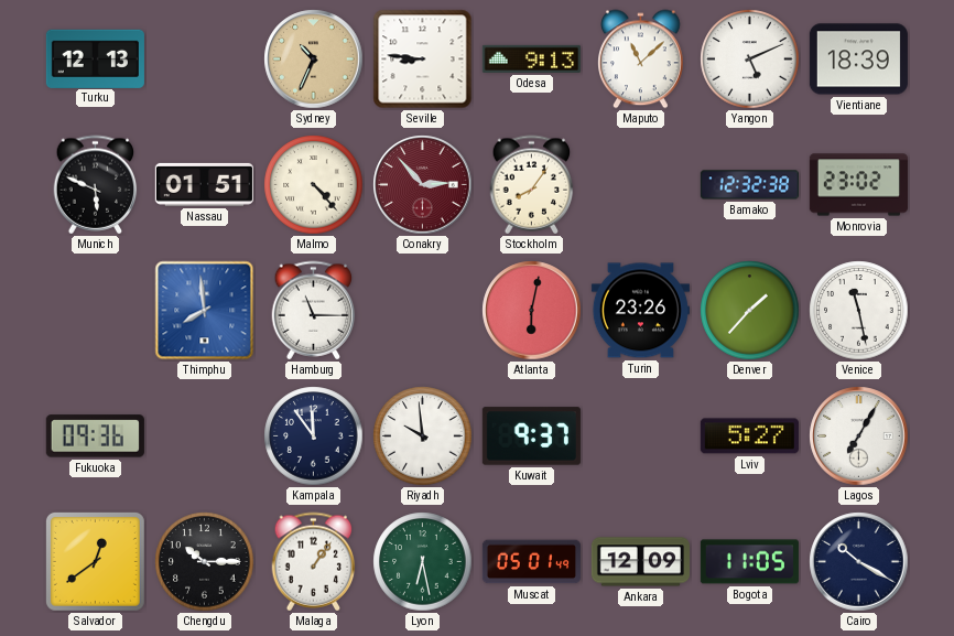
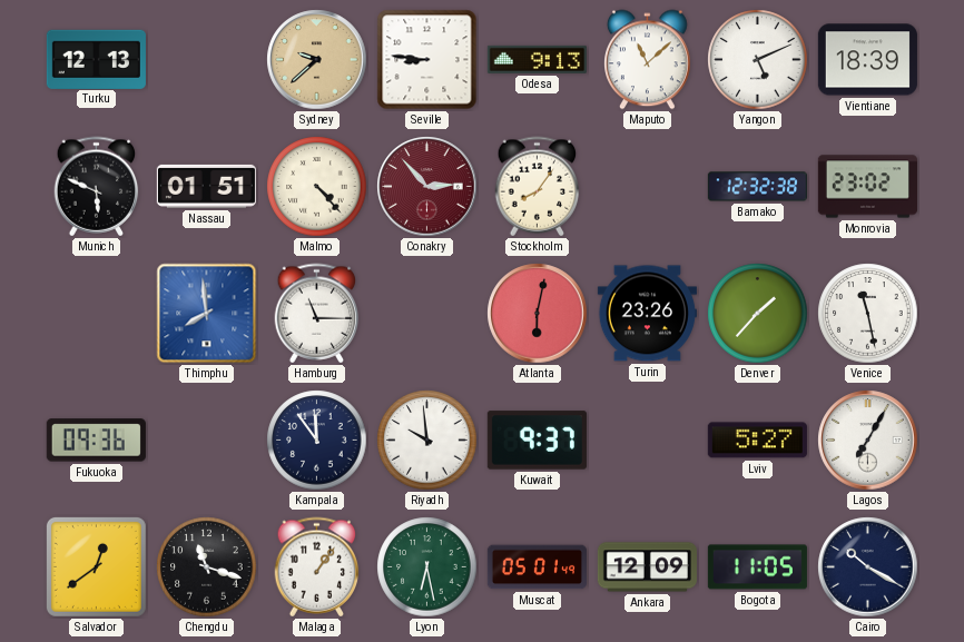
Sydney: 10:34 -> 9:38
Chengdu: 10:15 -> 11:18
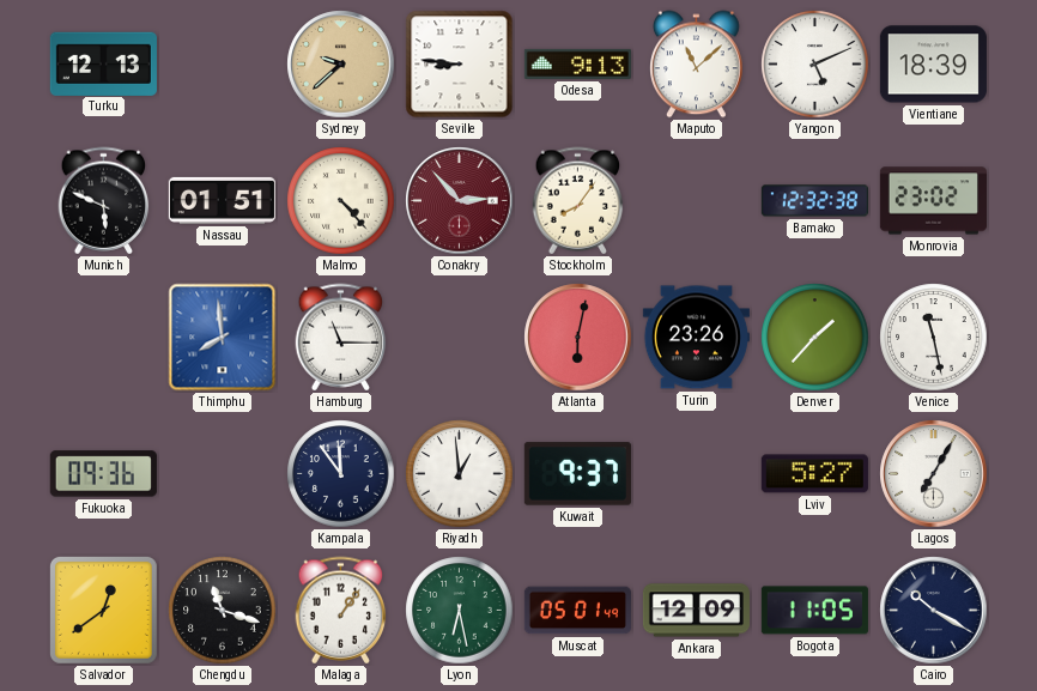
Riyadh: 9:59 -> 12:59
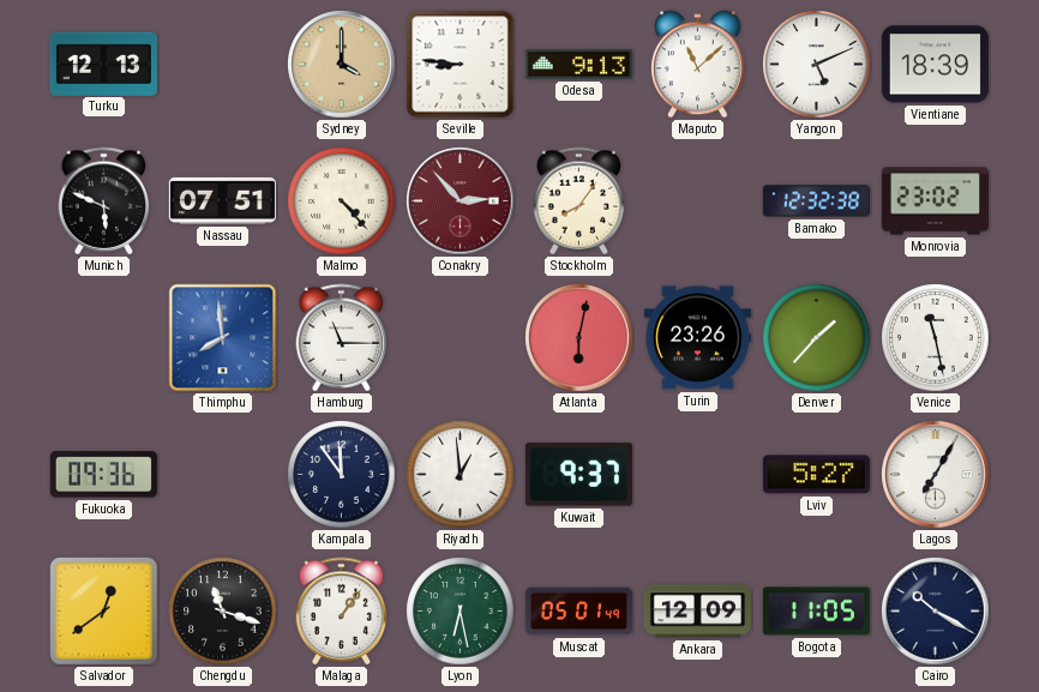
Sydney: 9:38 -> 4:00
Nassau: 01:51 -> 07:51
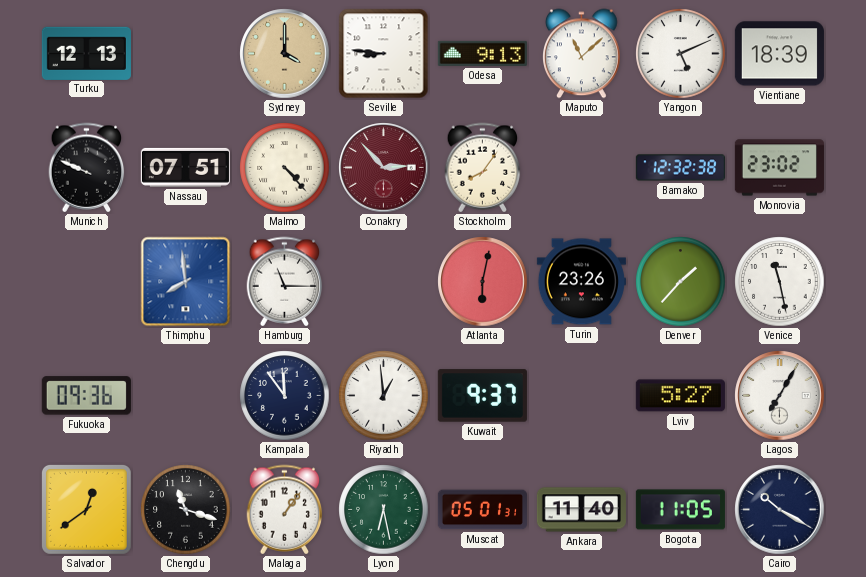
Munich: 5:49 -> 9:49
Muscat: 05:01:49 -> 05:01:31
Ankara: 12:09 -> 11:40
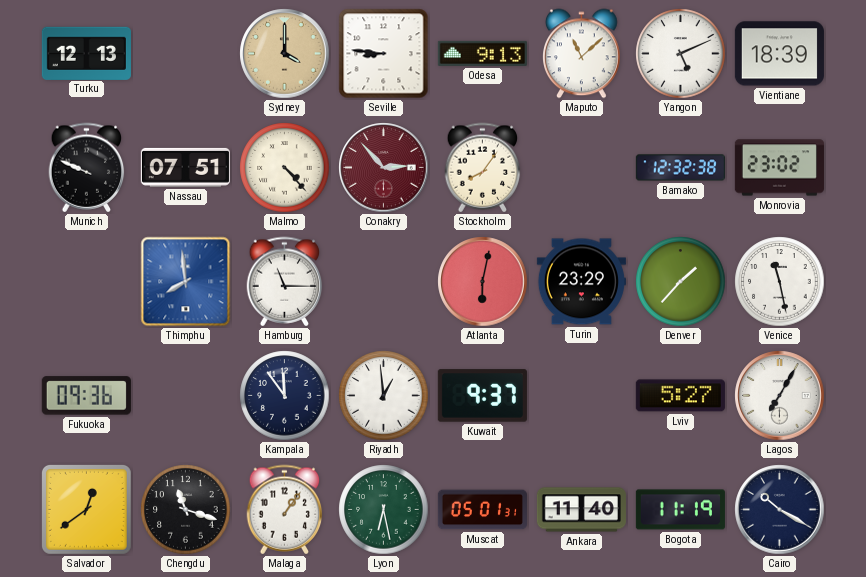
Turin: 23:26 -> 23:29
Bogota: 11:05 -> 11:19
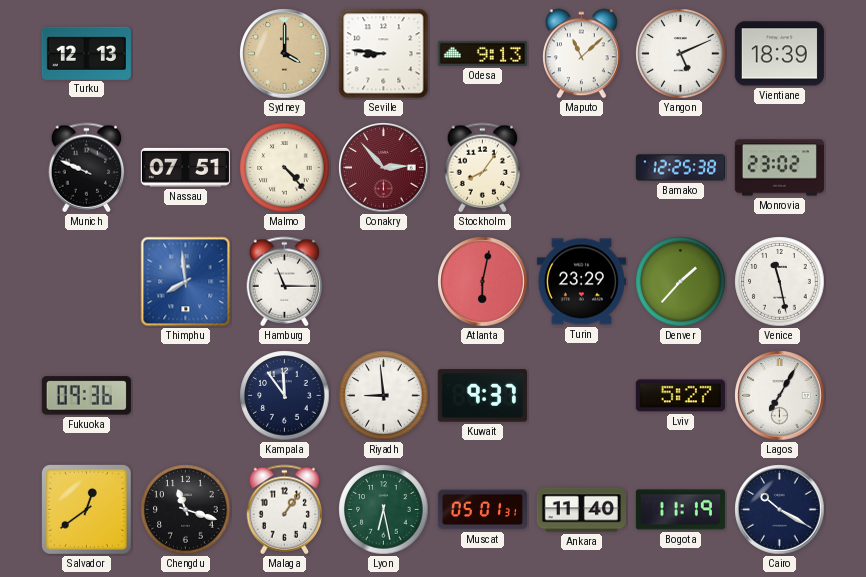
Bamako: 12:32 -> 12:25
Riyadh: 12:59 -> 8:59
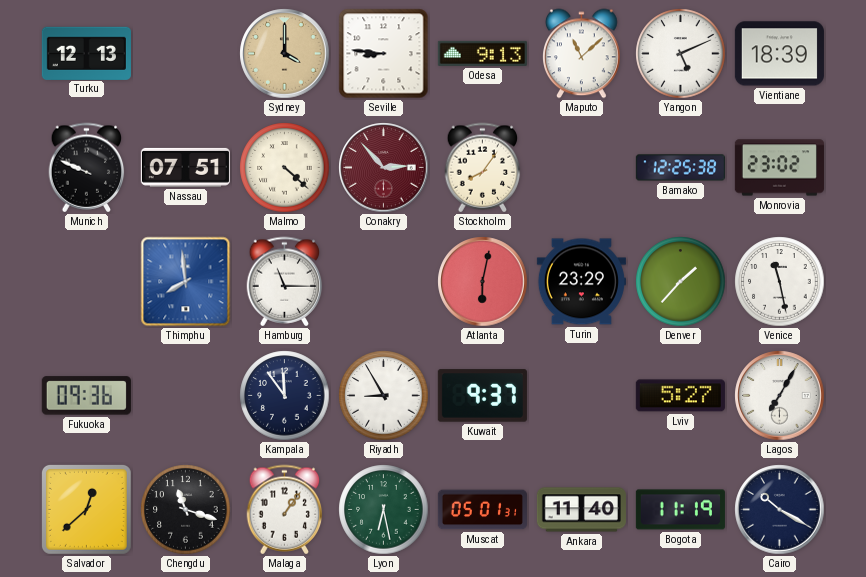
Malmo: 4:23 -> 4:22
Riyadh: 8:59 -> 8:55
Salvador: 12:39 -> 12:38
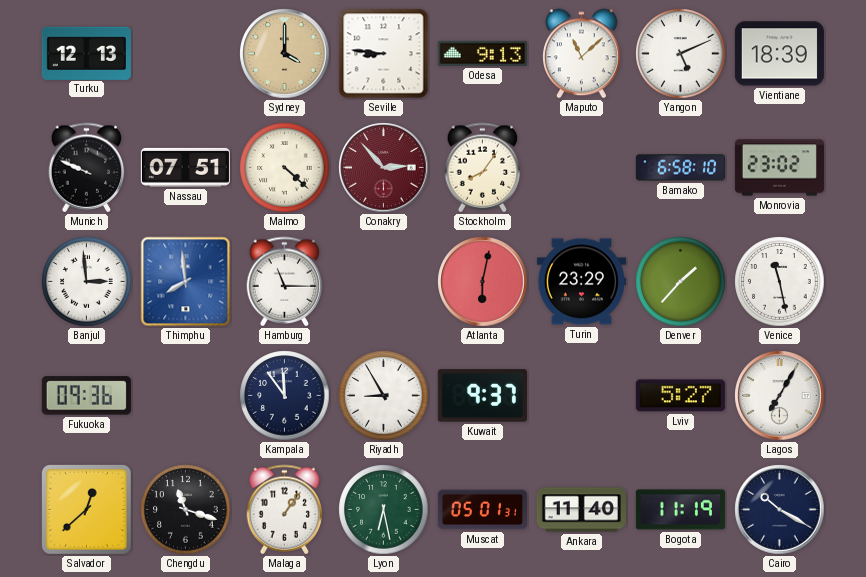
Bamako: 12:25 -> 6:58
Banjul: none -> 2:59
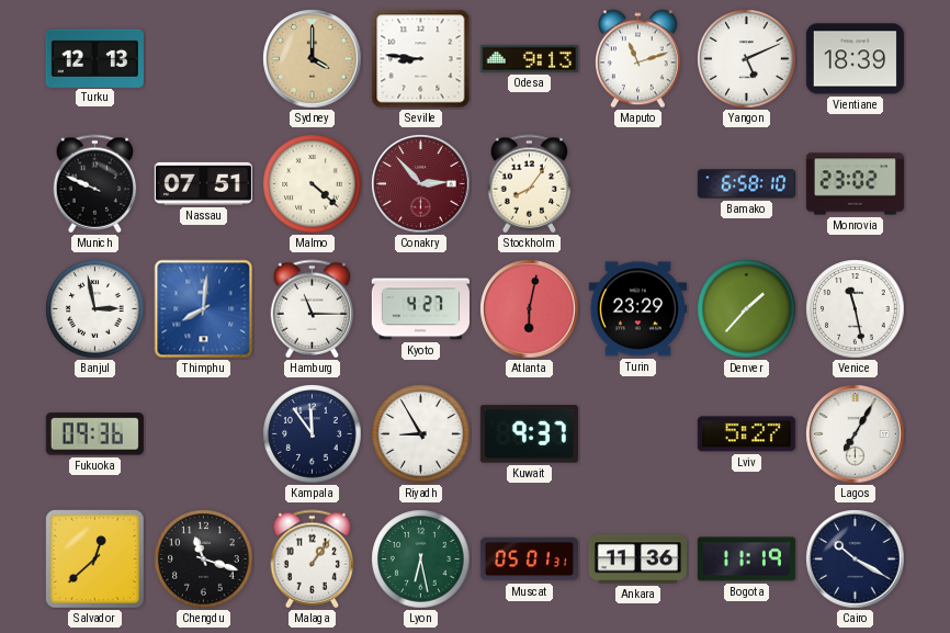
Maputo: 11:08 -> 11:12
Banjul: 2:59 -> 2:58
Thimphu: 7:59 -> 8:01
Kyoto: none -> 4:27
Ankara: 11:40 -> 11:36
